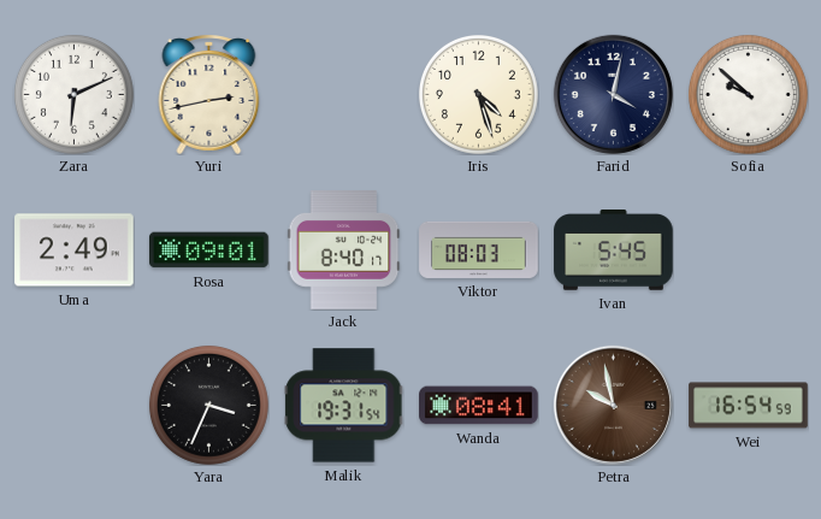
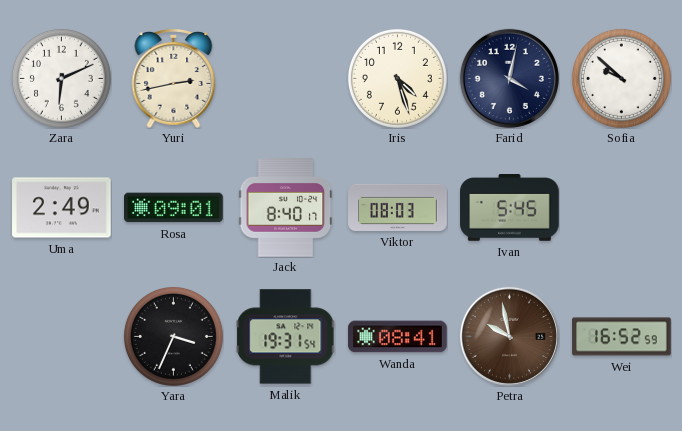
Wei: 16:54 -> 16:52
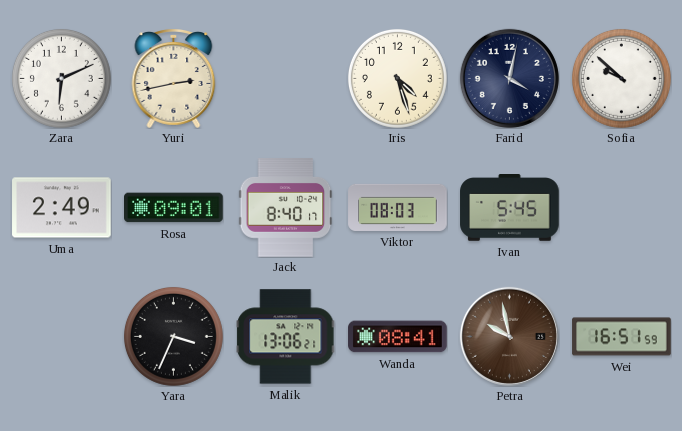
Malik: 19:31 -> 13:06
Wei: 16:52 -> 16:51
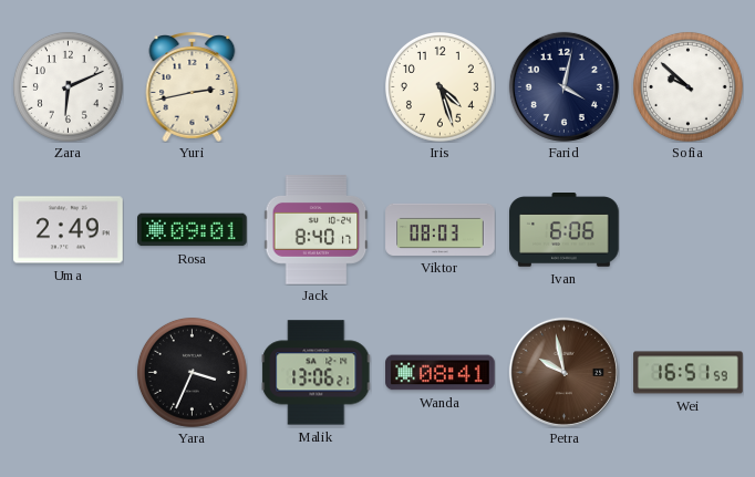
Ivan: 5:45 -> 6:06
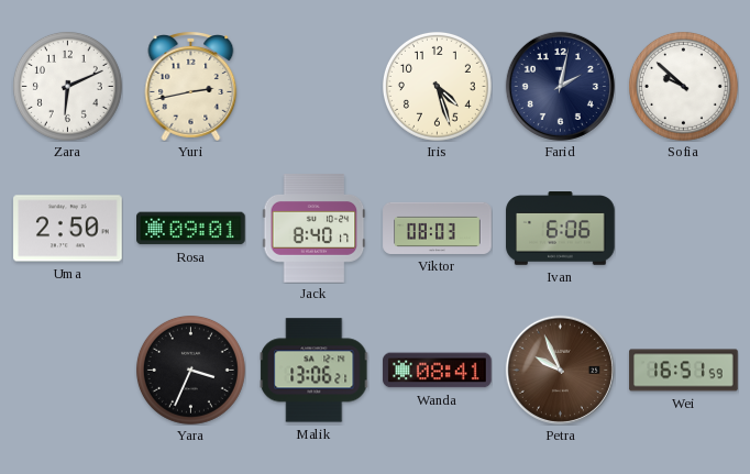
Farid: 4:02 -> 2:02
Uma: 2:49 -> 2:50
Petra: 9:58 -> 9:56
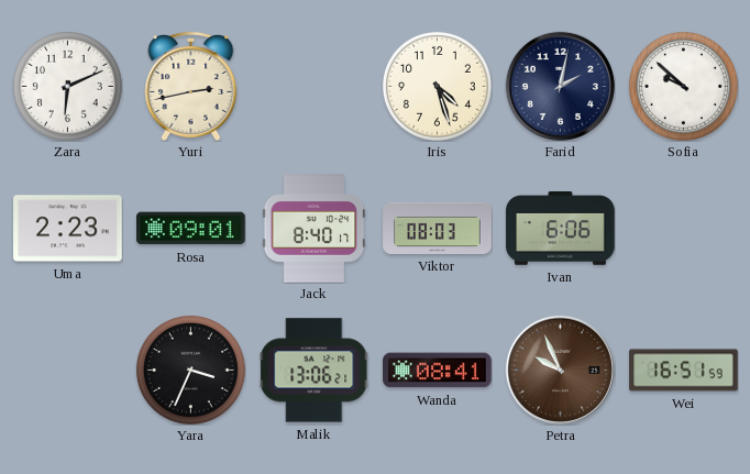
Uma: 2:50 -> 2:23
